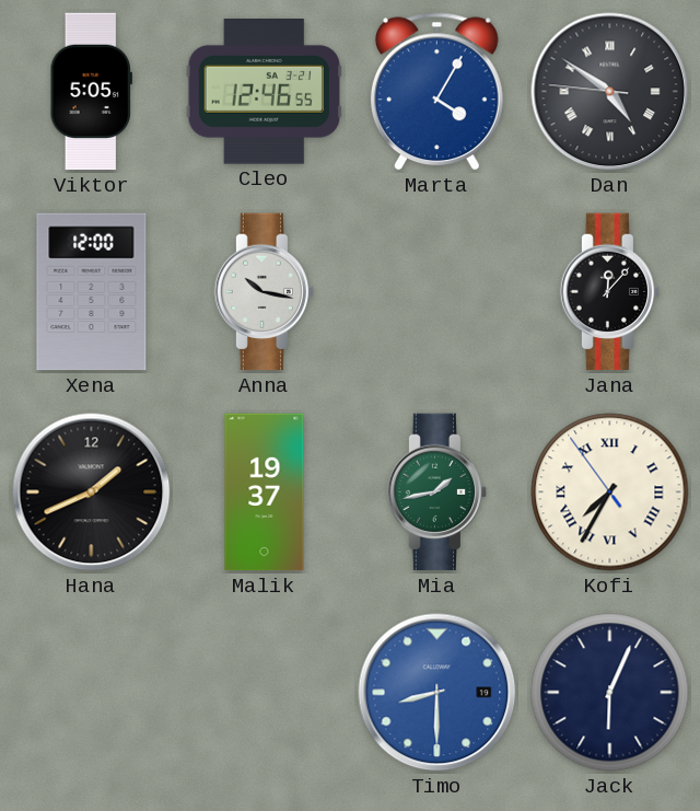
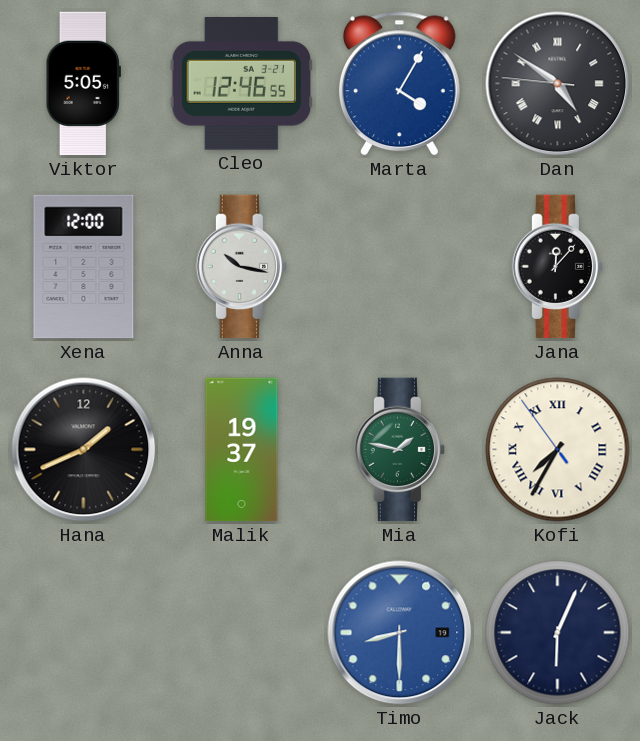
Mia: 1:43 -> 1:47
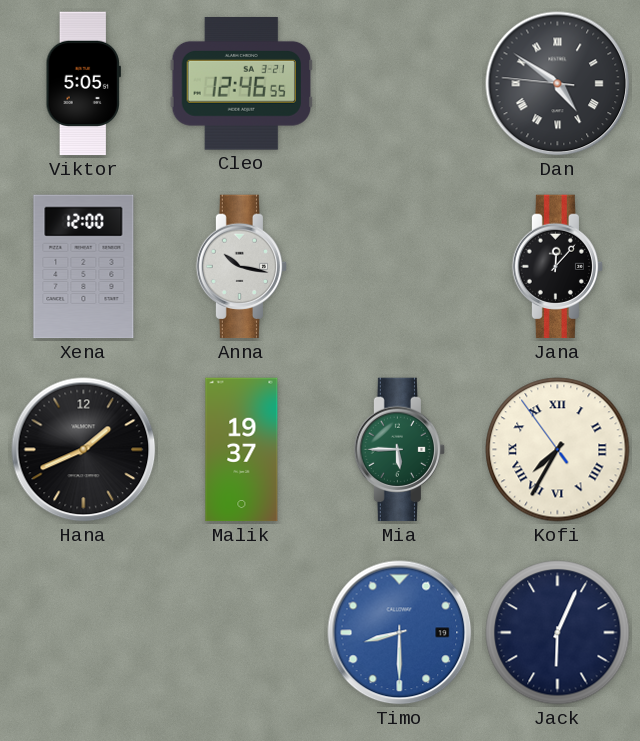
Marta: 4:05 -> none
Mia: 1:47 -> 5:45
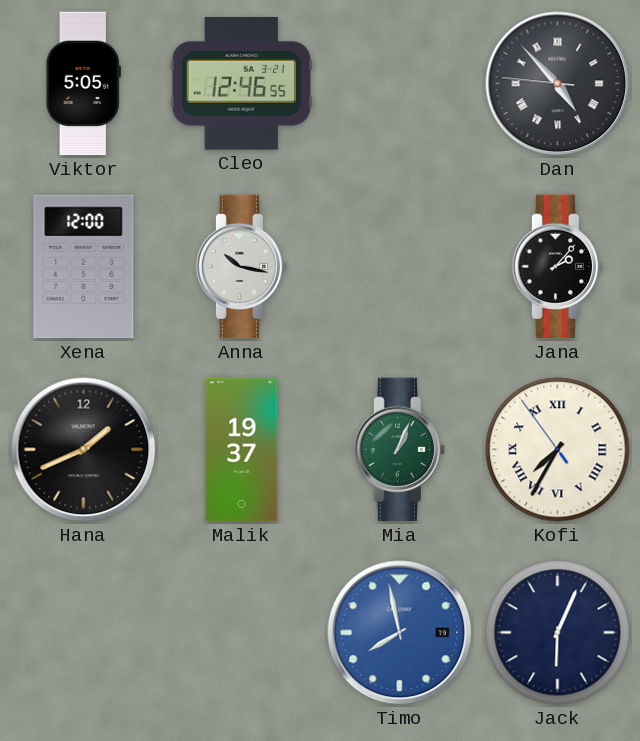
Dan: 4:50 -> 4:52
Jana: 12:07 -> 2:07
Mia: 5:45 -> 1:04
Timo: 8:30 -> 7:58
